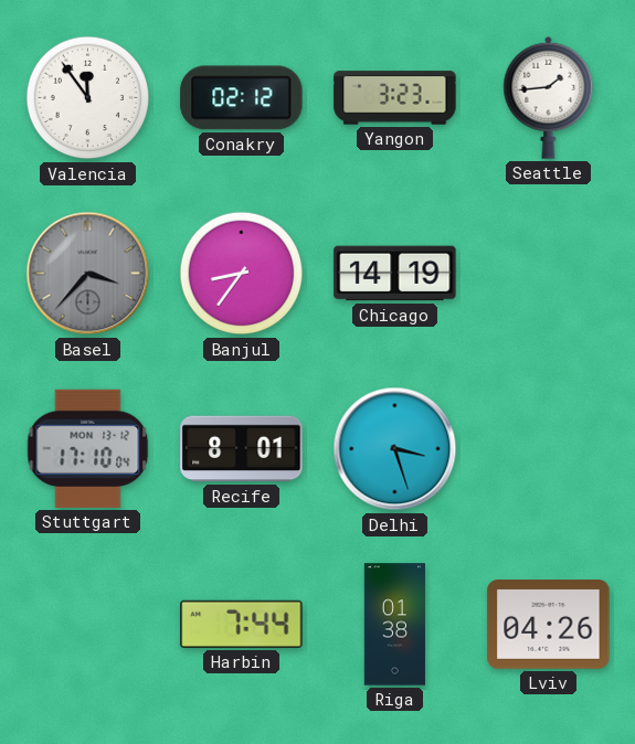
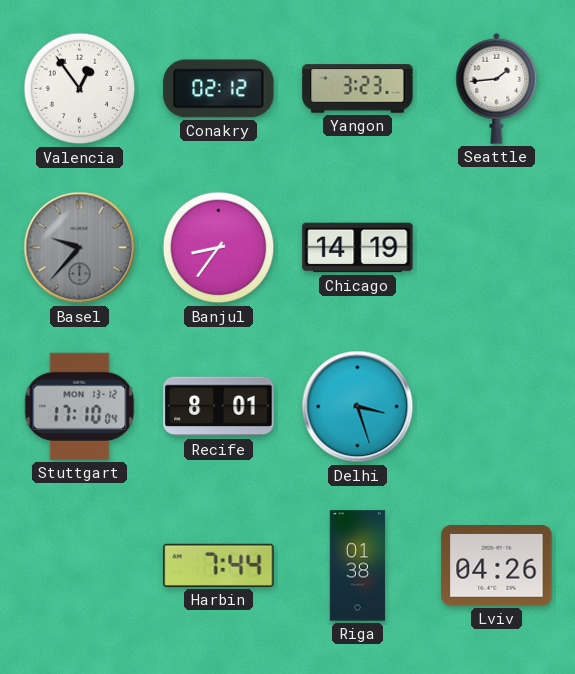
Valencia: 11:54 -> 12:54
Basel: 3:37 -> 9:37
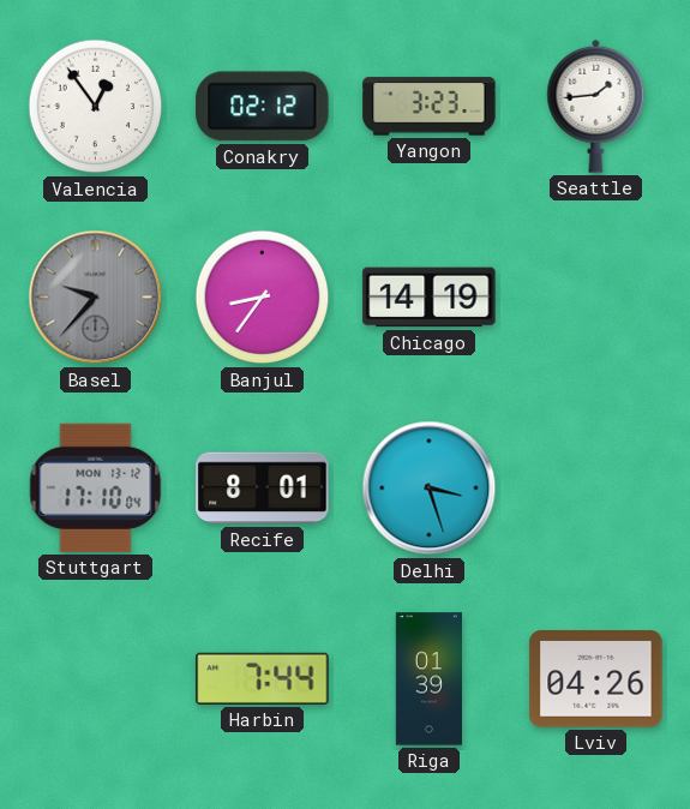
Riga: 01:38 -> 01:39
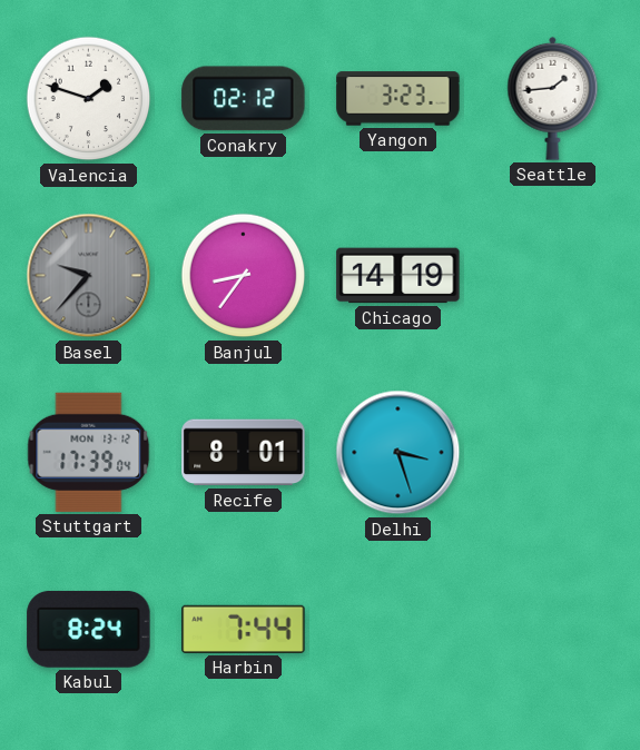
Valencia: 12:54 -> 1:48
Stuttgart: 17:10 -> 17:39
Kabul: none -> 8:24
Riga: 01:39 -> none
Lviv: 04:26 -> none
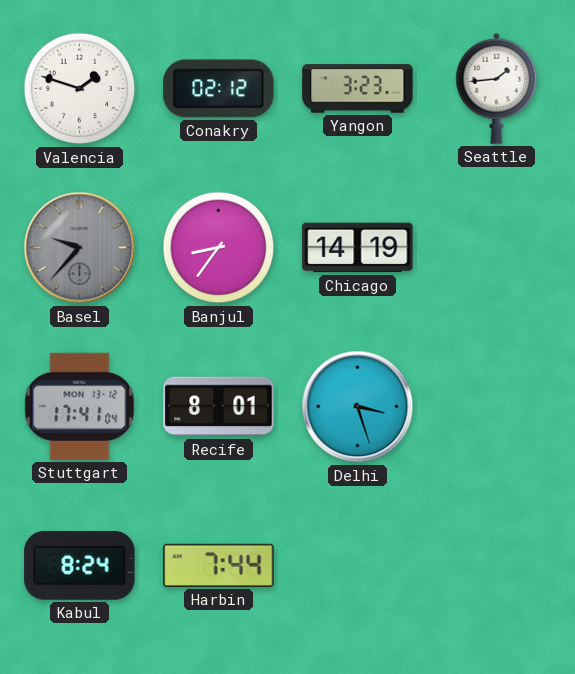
Stuttgart: 17:39 -> 17:41
